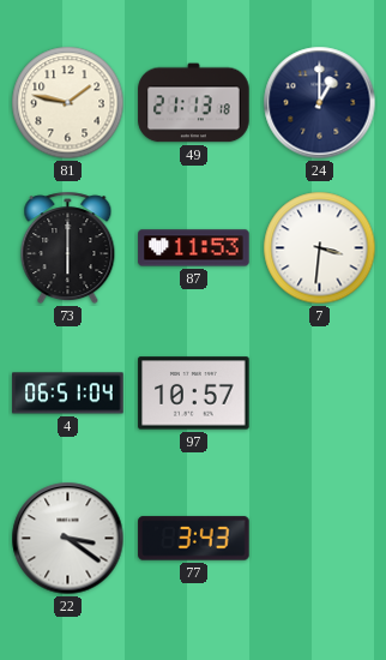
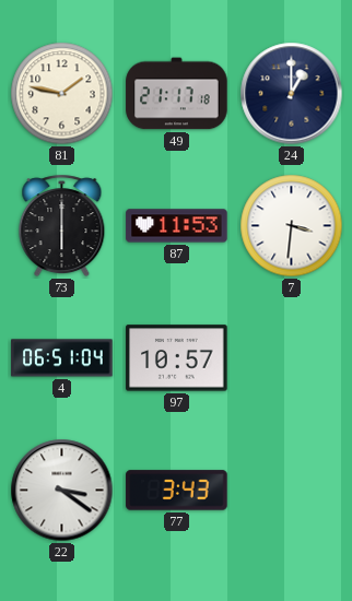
49: 21:13 -> 21:17
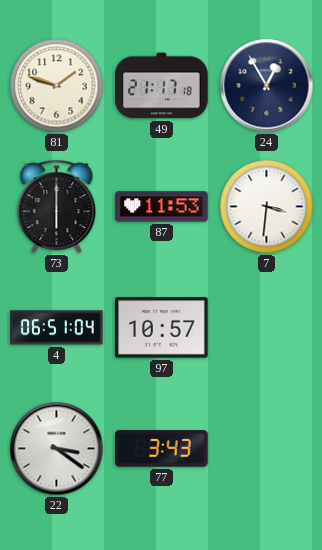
81: 1:47 -> 1:48
24: 1:00 -> 12:55
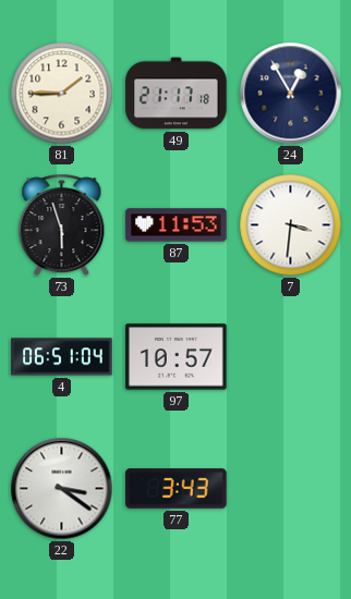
81: 1:48 -> 1:45
73: 6:00 -> 5:57
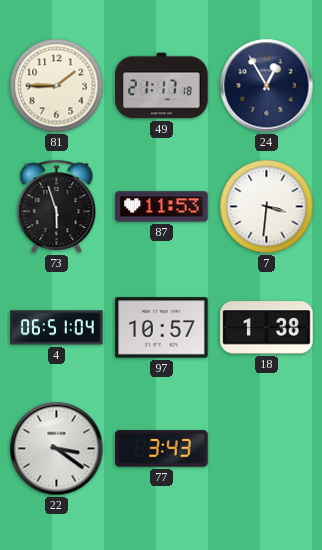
18: none -> 1:38
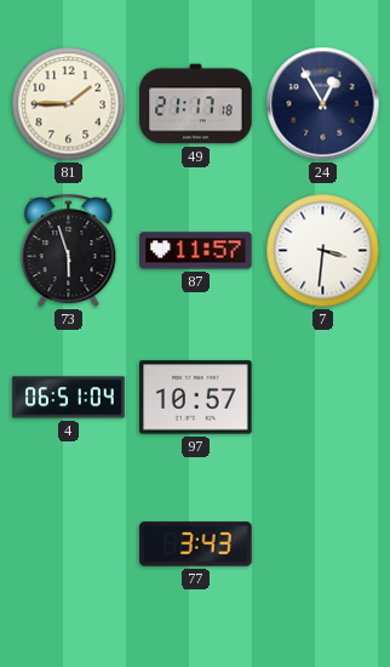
87: 11:53 -> 11:57
18: 1:38 -> none
22: 3:21 -> none
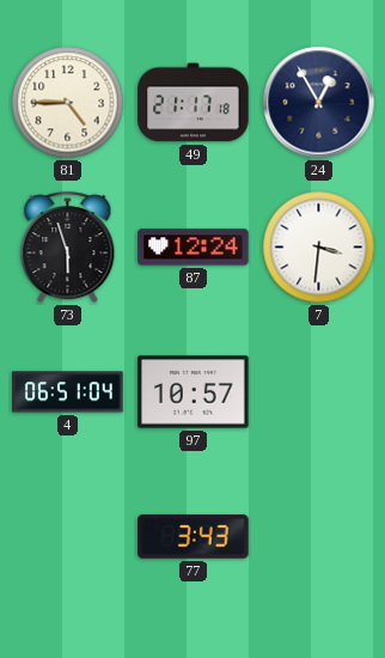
81: 1:45 -> 4:45
87: 11:57 -> 12:24
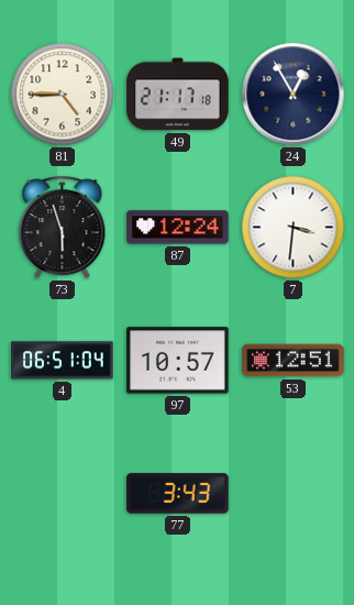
53: none -> 12:51
